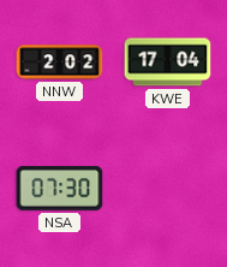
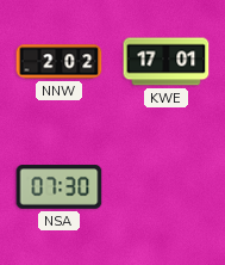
KWE: 17:04 -> 17:01
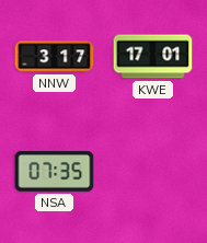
NNW: 2:02 -> 3:17
NSA: 07:30 -> 07:35
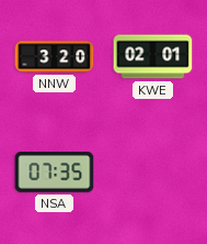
NNW: 3:17 -> 3:20
KWE: 17:01 -> 02:01
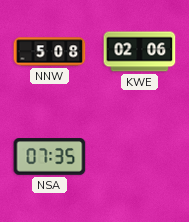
NNW: 3:20 -> 5:08
KWE: 02:01 -> 02:06
